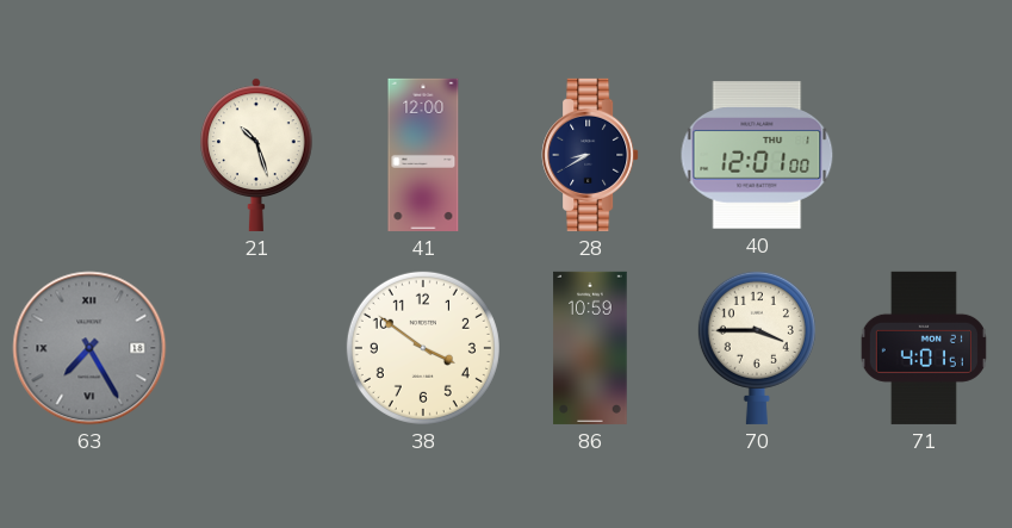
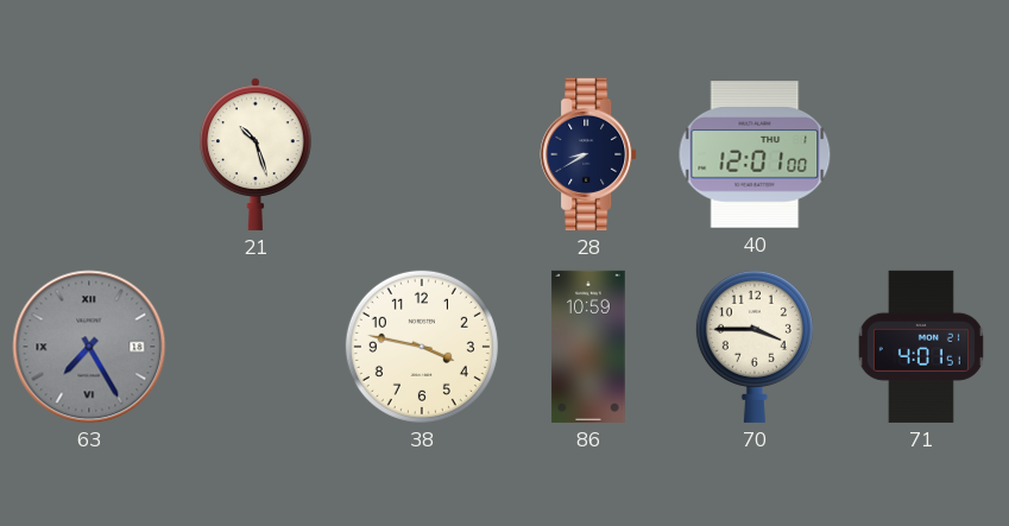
41: 12:00 -> none
38: 3:51 -> 3:47
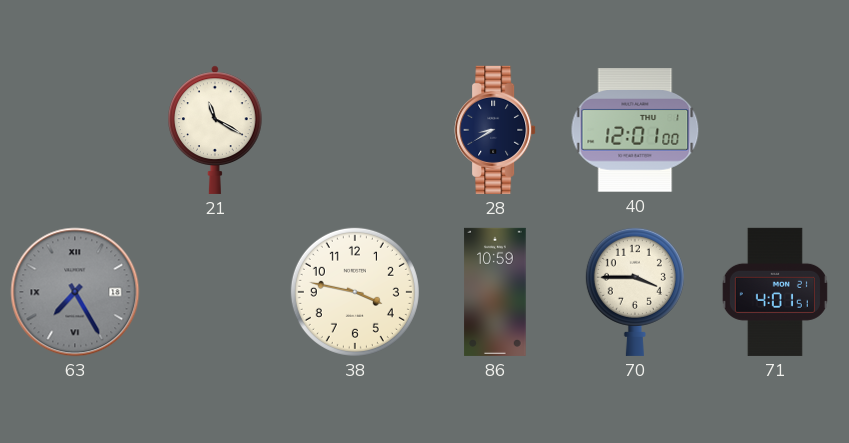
21: 10:27 -> 11:20
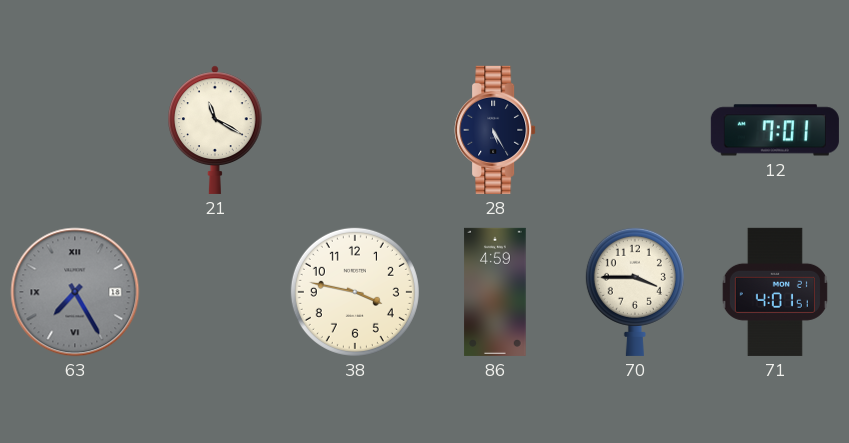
28: 8:40 -> 5:25
40: 12:01 -> none
12: none -> 7:01
86: 10:59 -> 4:59
